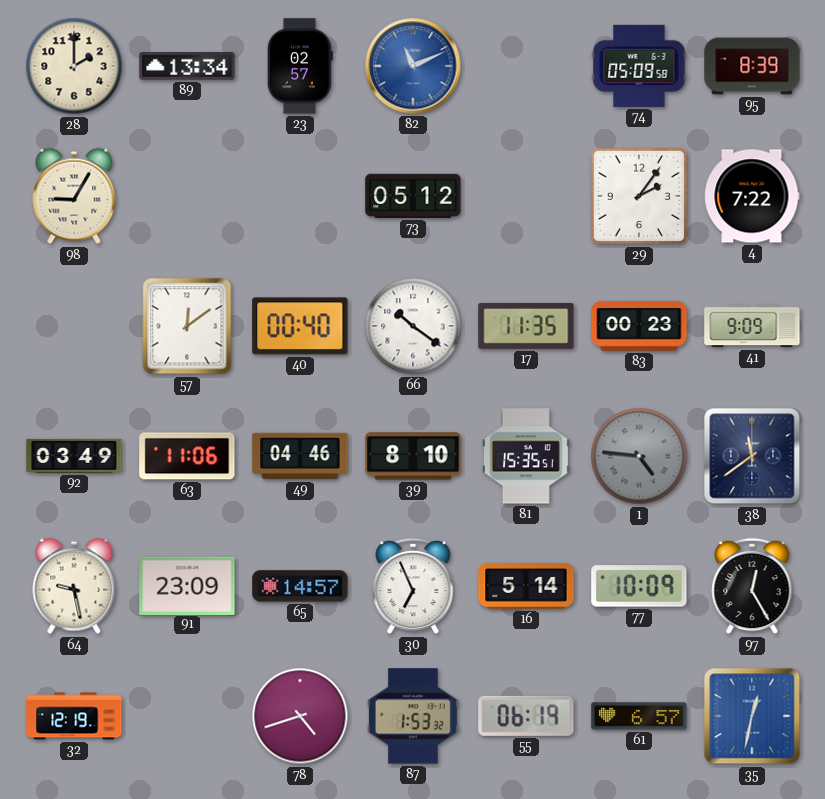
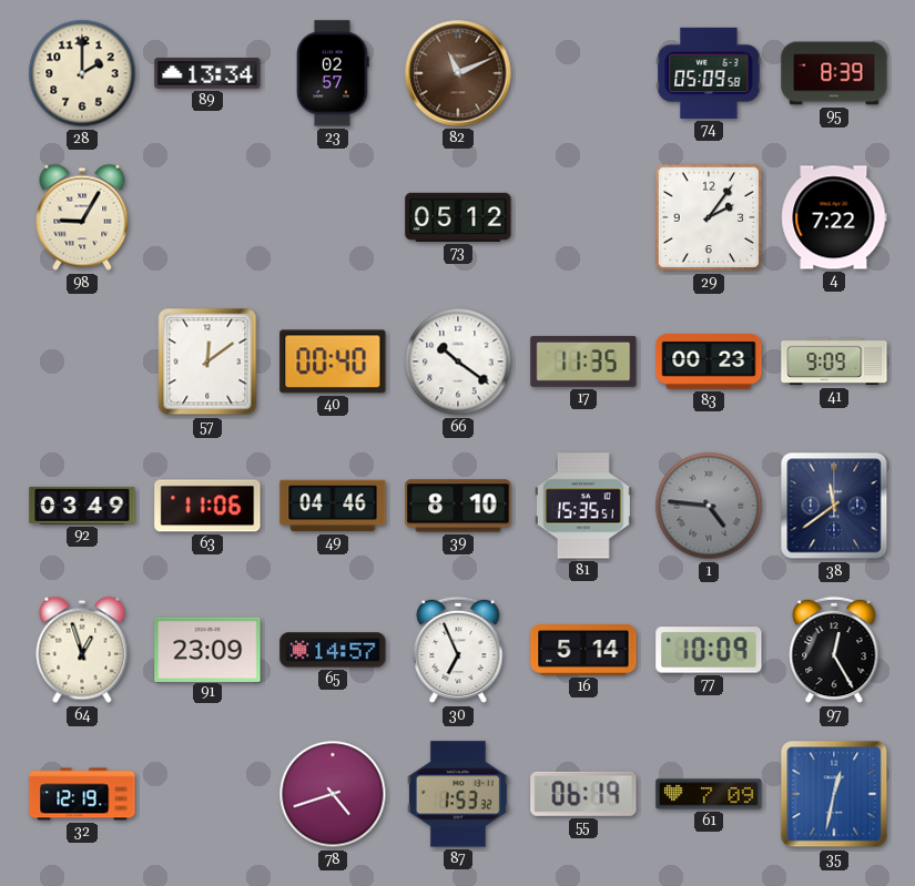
82 dial: blue -> brown
64: 9:28 -> 12:57
61: 6:57 -> 7:09
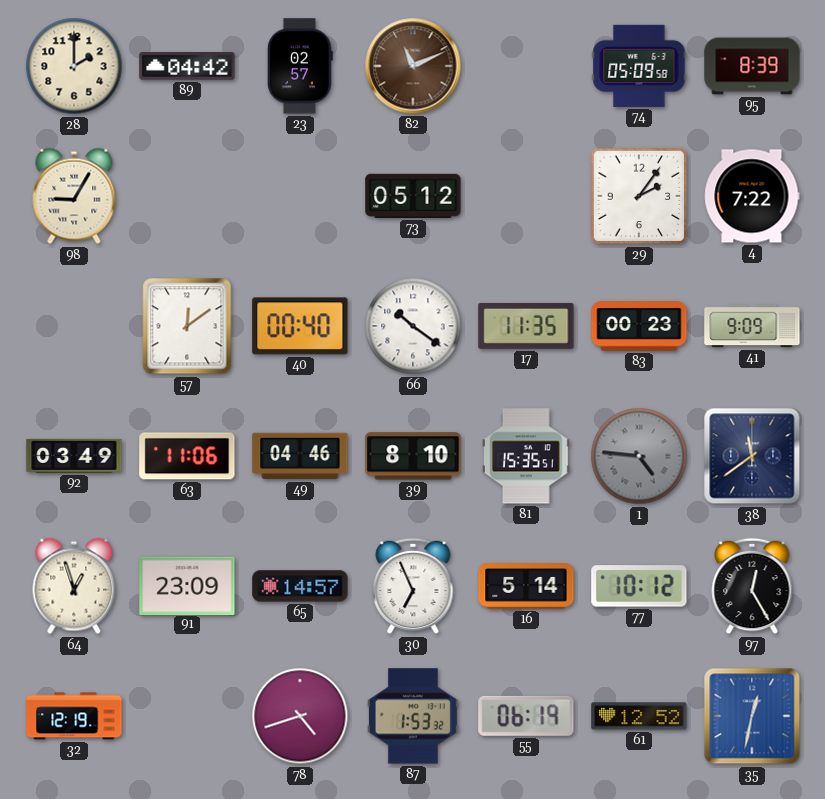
89: 13:34 -> 04:42
77: 10:09 -> 10:12
61: 7:09 -> 12:52
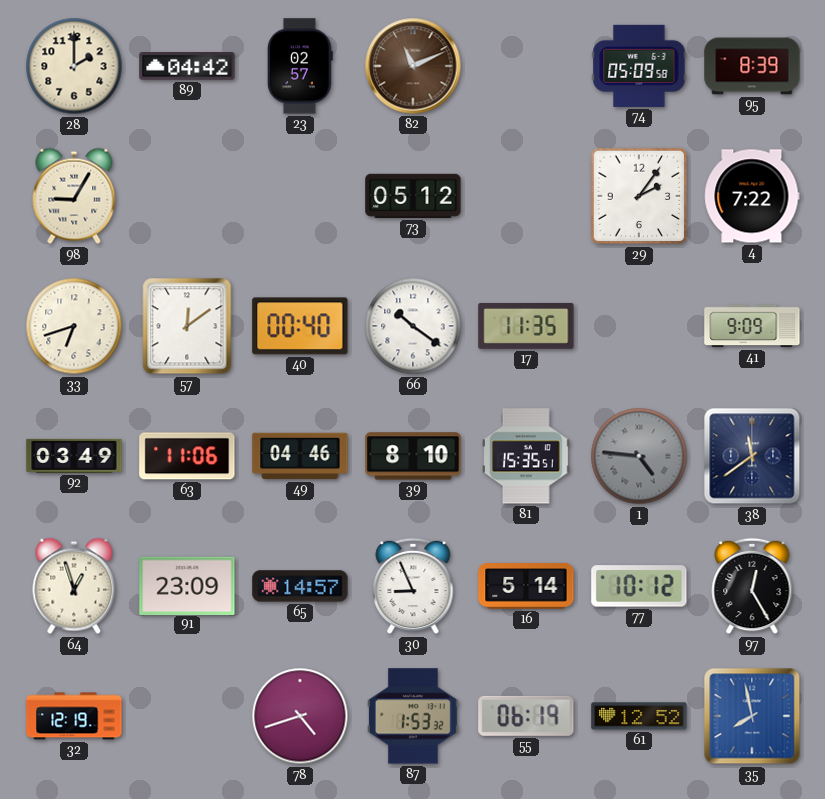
33: none -> 6:42
83: 00:23 -> none
30: 6:56 -> 8:56
35: 12:32 -> 7:58
